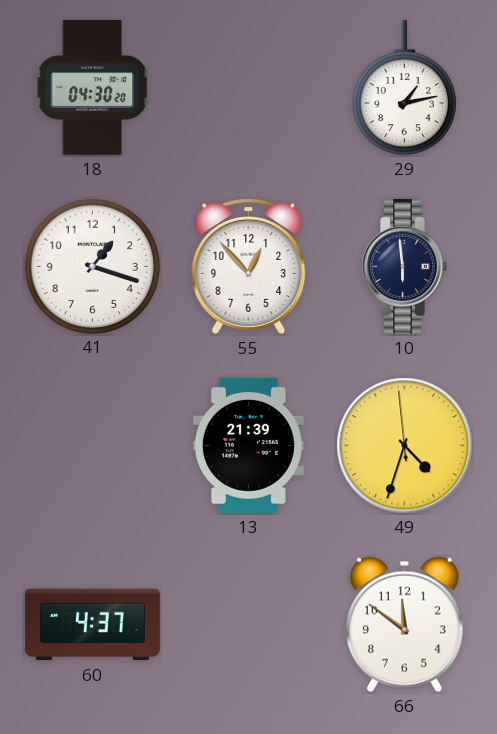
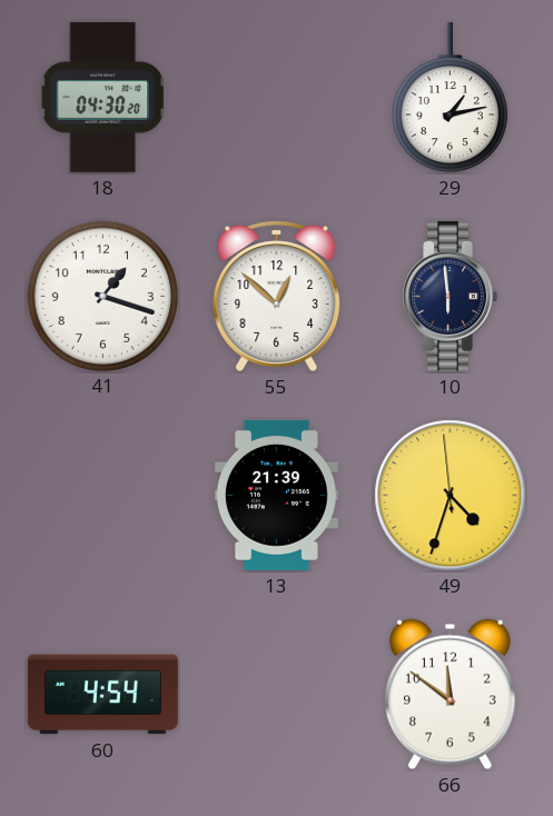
55: 12:53 -> 12:52
60: 4:37 -> 4:54
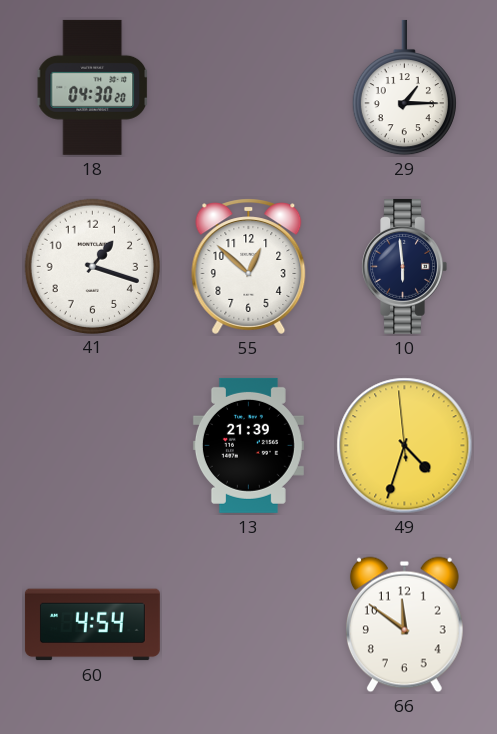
29: 1:13 -> 1:15
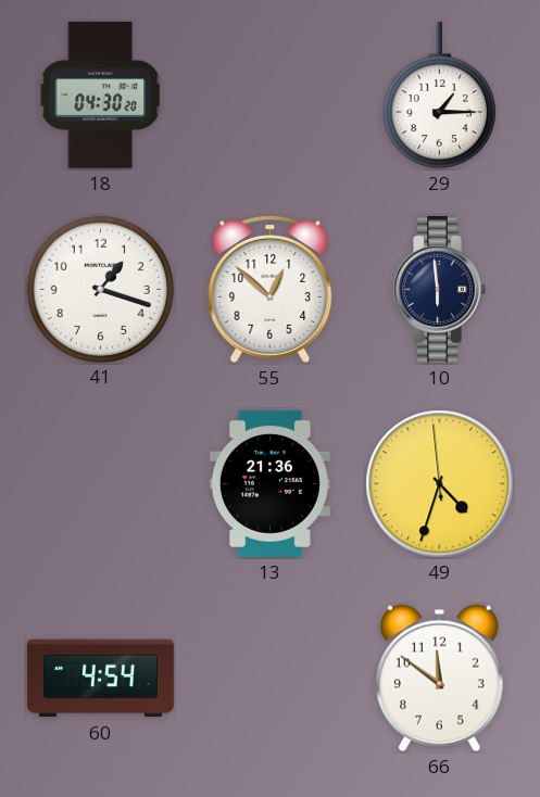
13: 21:39 -> 21:36
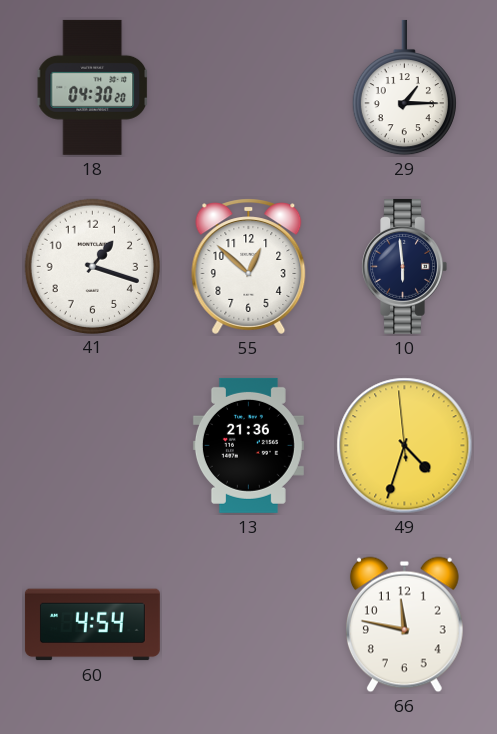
66: 11:51 -> 11:47
